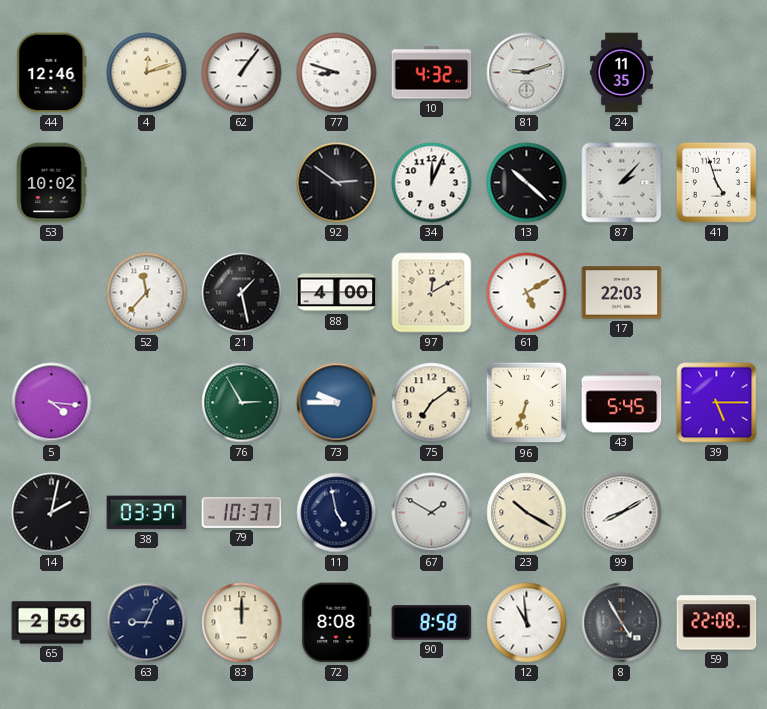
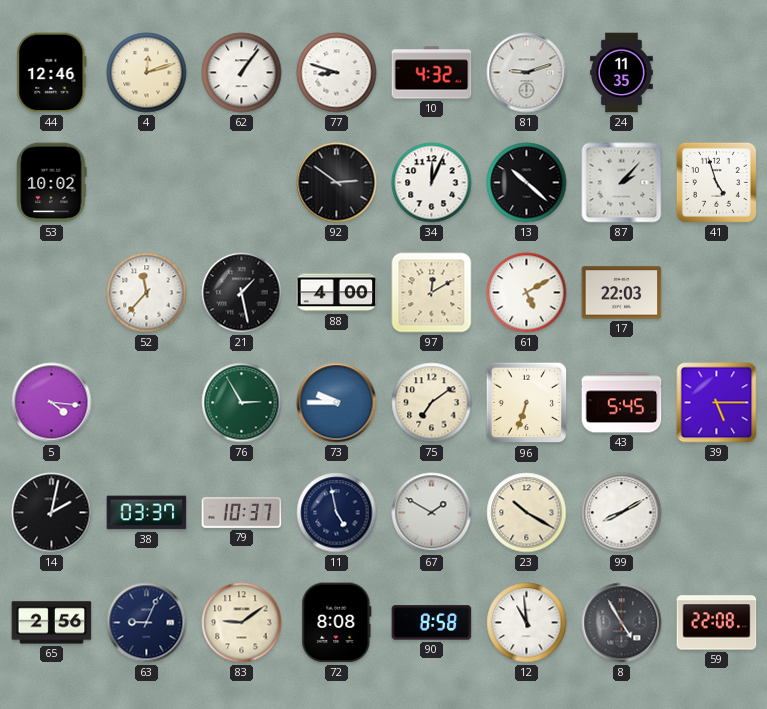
83: 12:00 -> 9:09
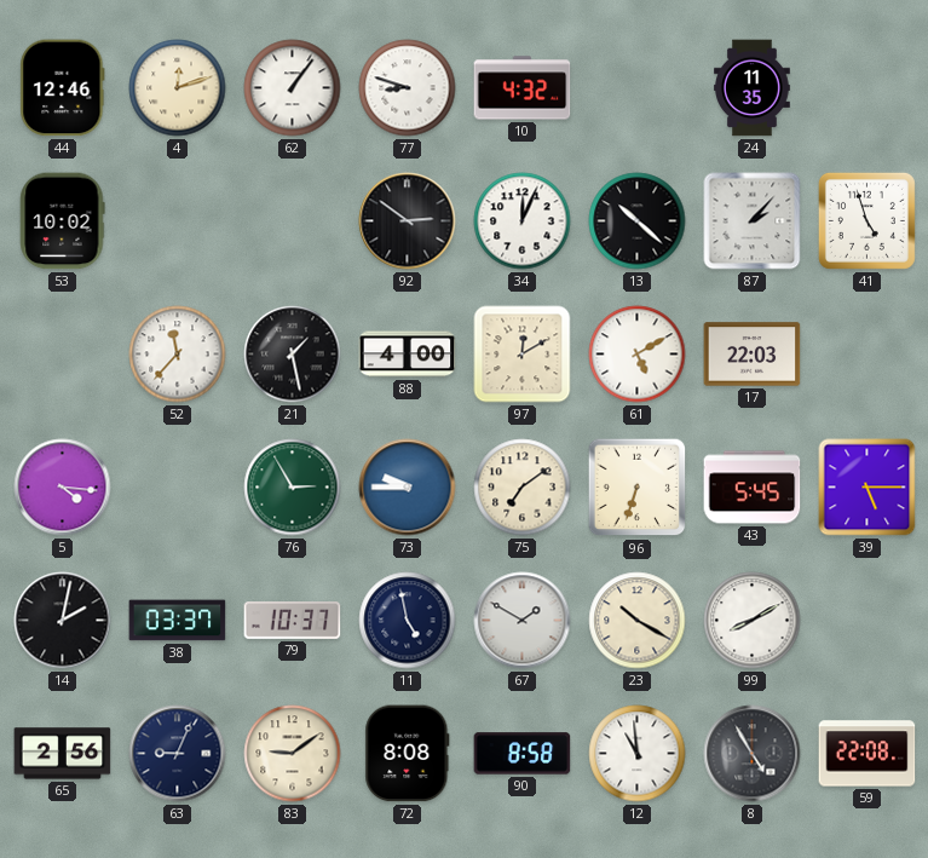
81: 9:12 -> none
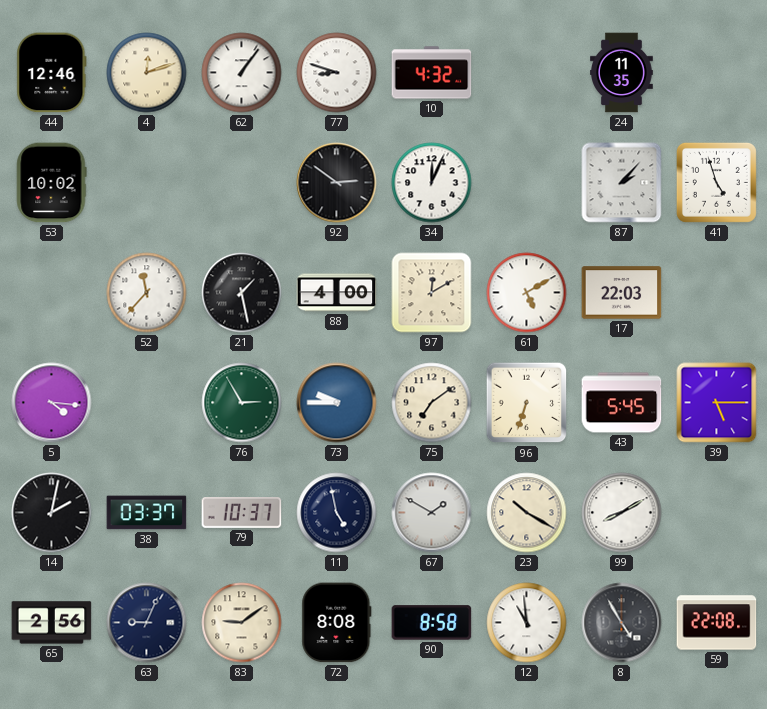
13: 10:22 -> none
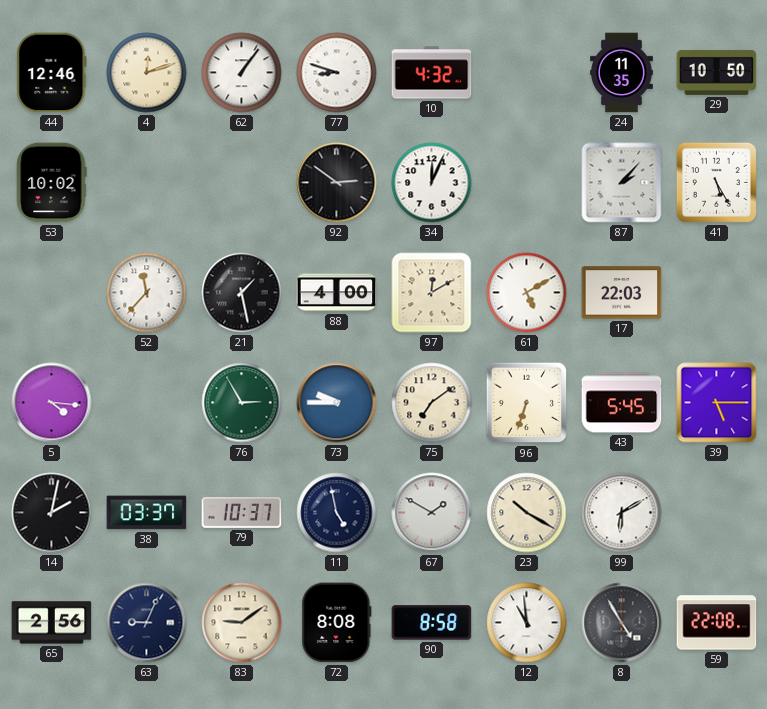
29: none -> 10:50
41: 4:57 -> 5:25
99: 8:10 -> 6:10
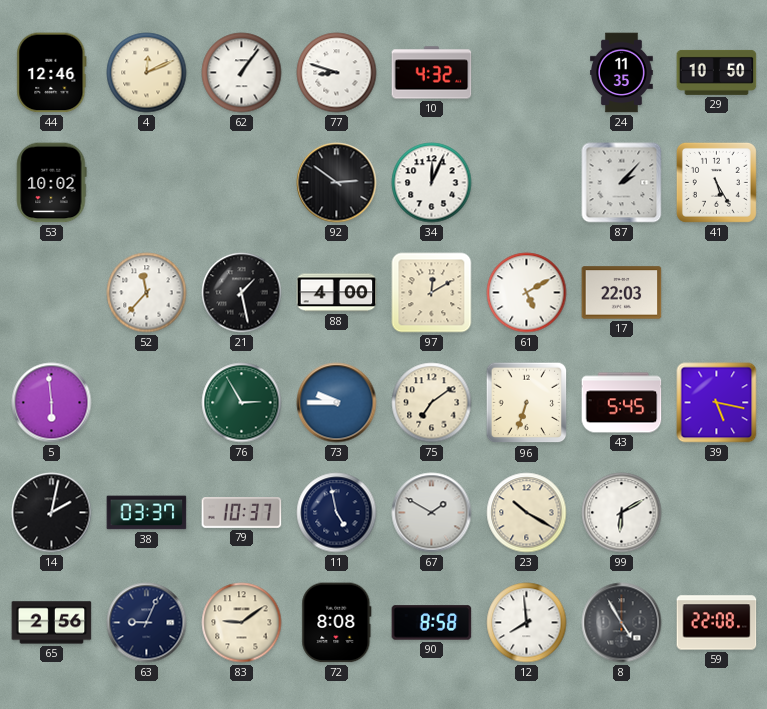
4: 12:12 -> 12:11
5: 4:16 -> 5:59
39: 5:15 -> 5:17
12: 10:59 -> 7:59
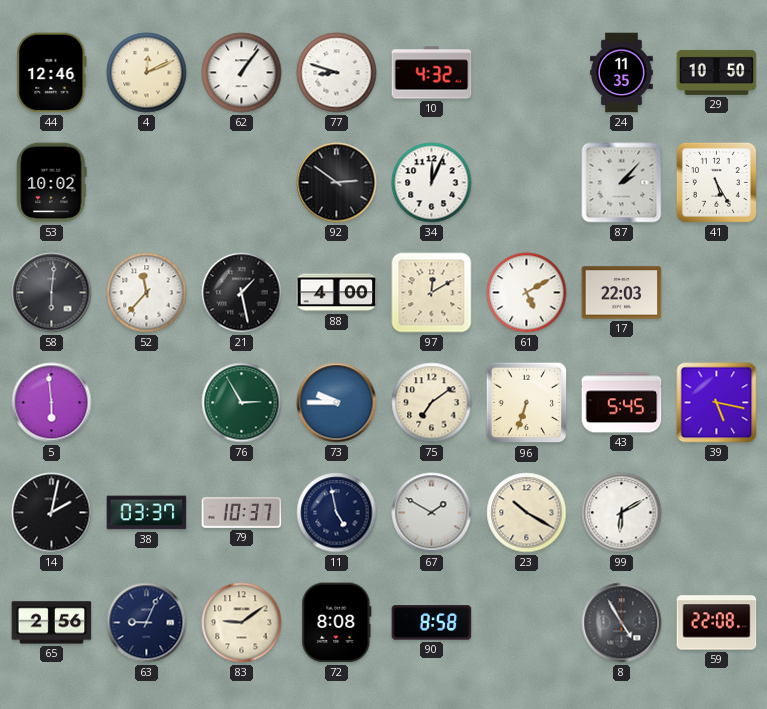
58: none -> 6:01
12: 7:59 -> none
